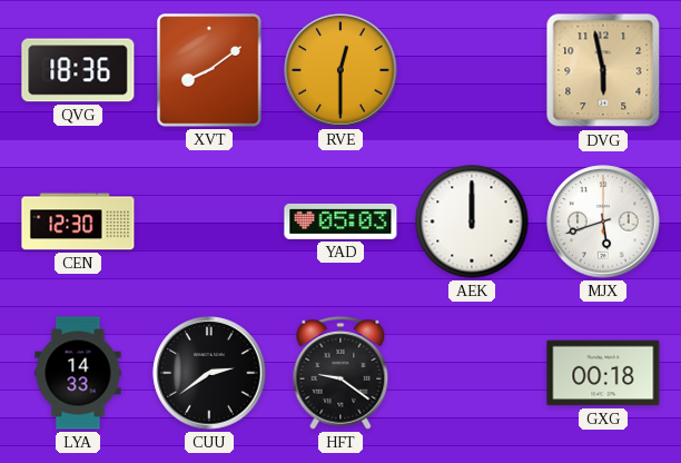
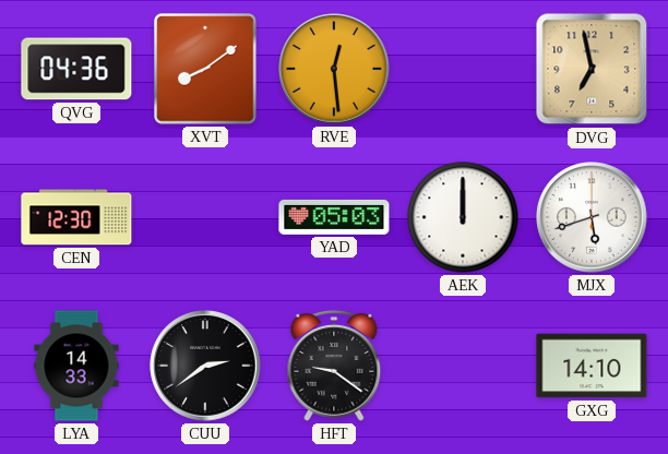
QVG: 18:36 -> 04:36
RVE: 12:30 -> 12:29
DVG: 5:58 -> 6:58
GXG: 00:18 -> 14:10
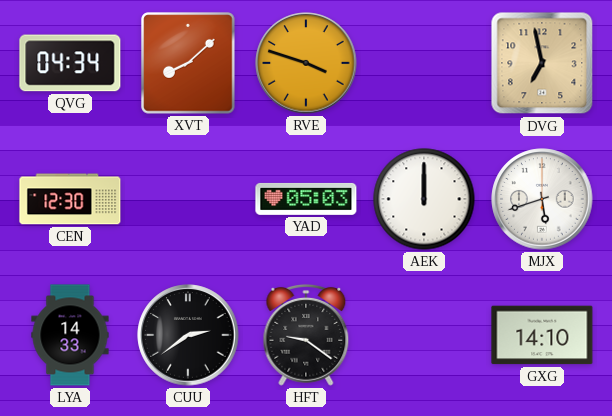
QVG: 04:36 -> 04:34
XVT: 8:09 -> 8:08
RVE: 12:29 -> 3:48
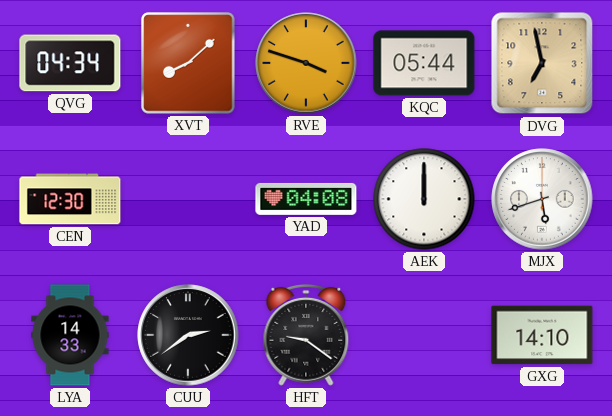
KQC: none -> 05:44
YAD: 05:03 -> 04:08
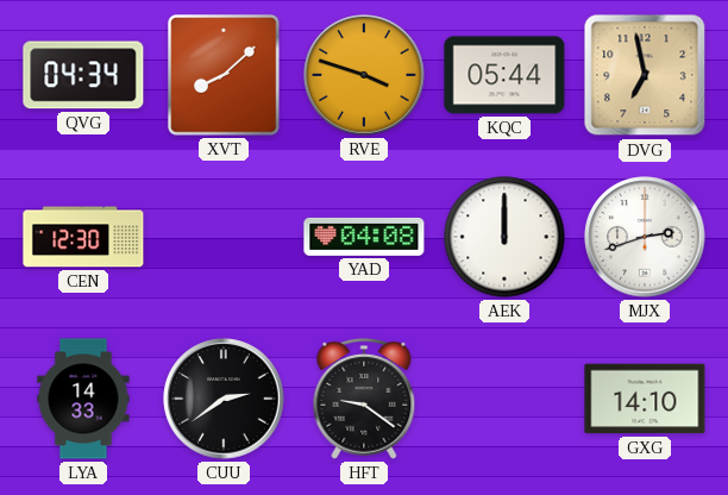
MJX: 5:42 -> 2:42
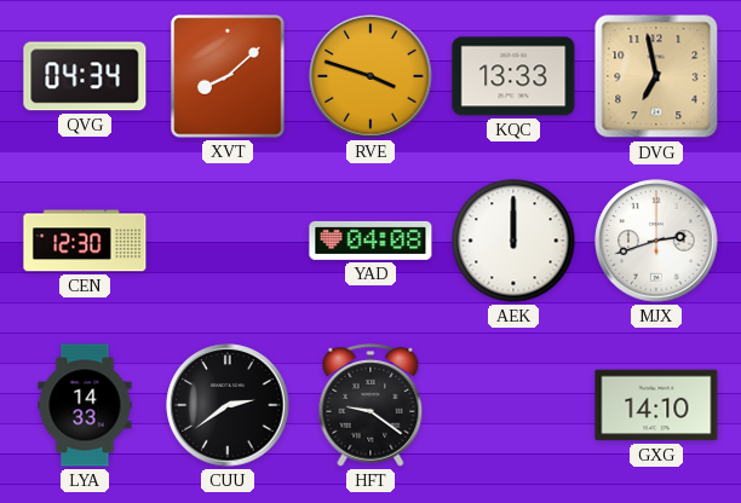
KQC: 05:44 -> 13:33
